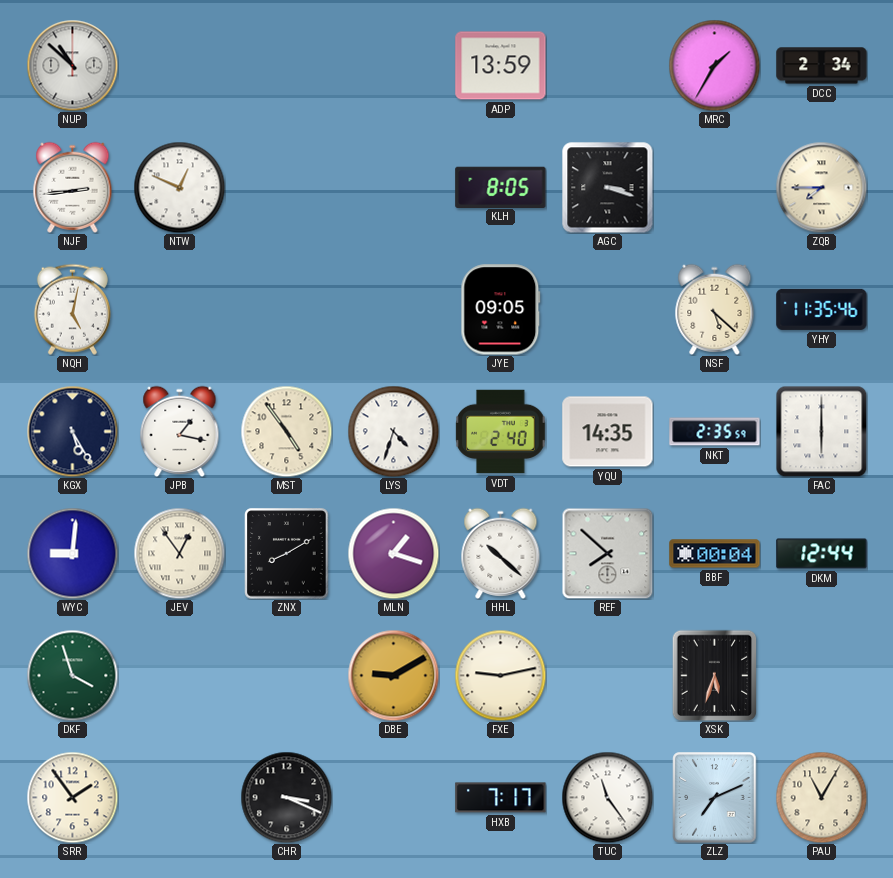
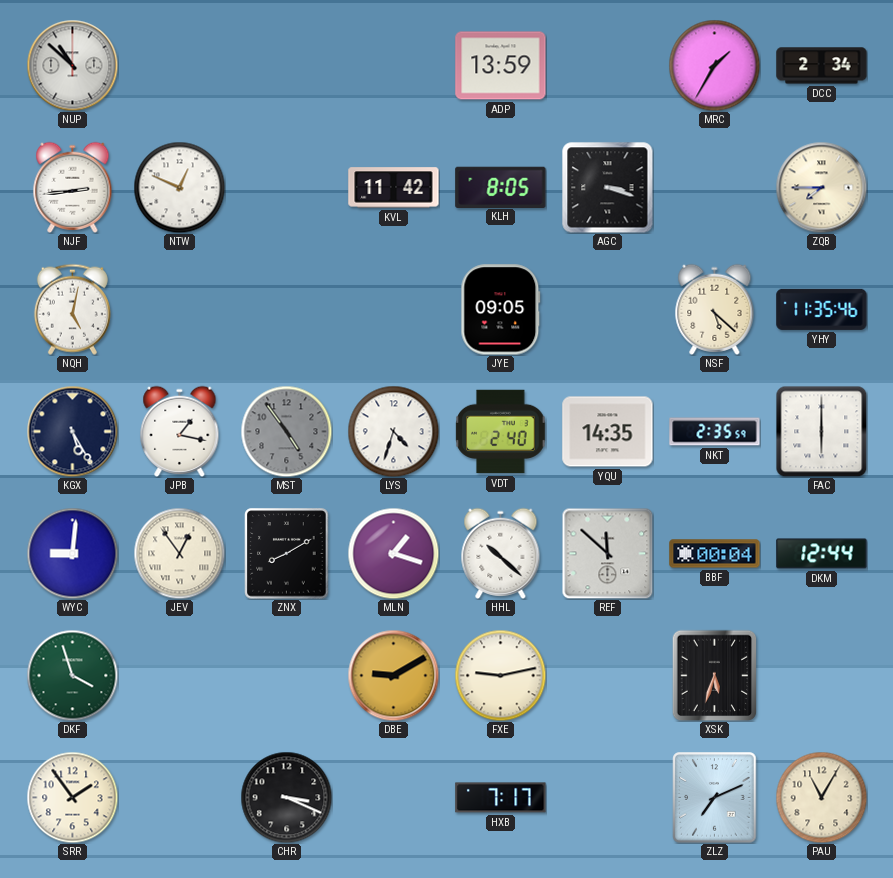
KVL: none -> 11:42
MST dial: cream -> grey
REF: 7:52 -> 11:52
TUC: 11:24 -> none
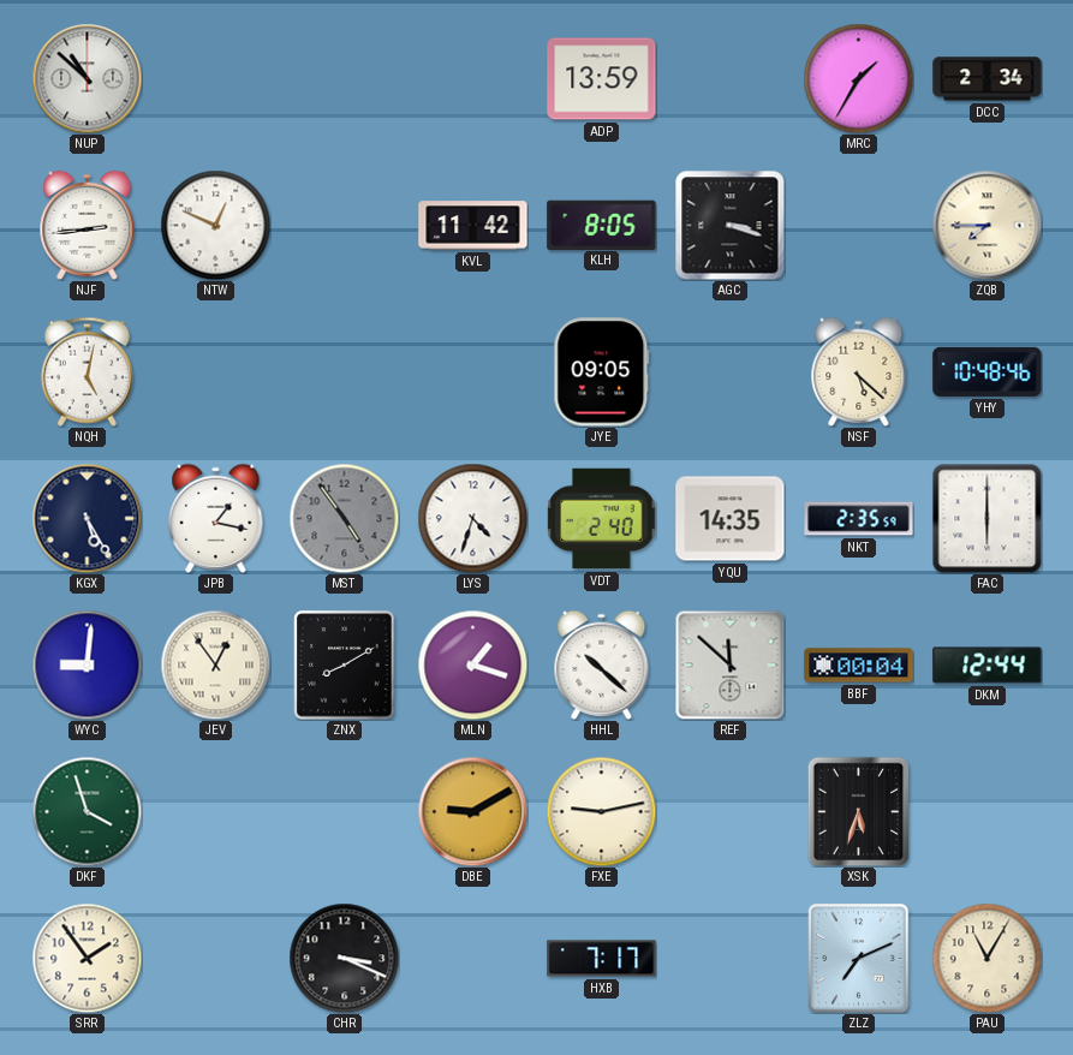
YHY: 11:35 -> 10:48
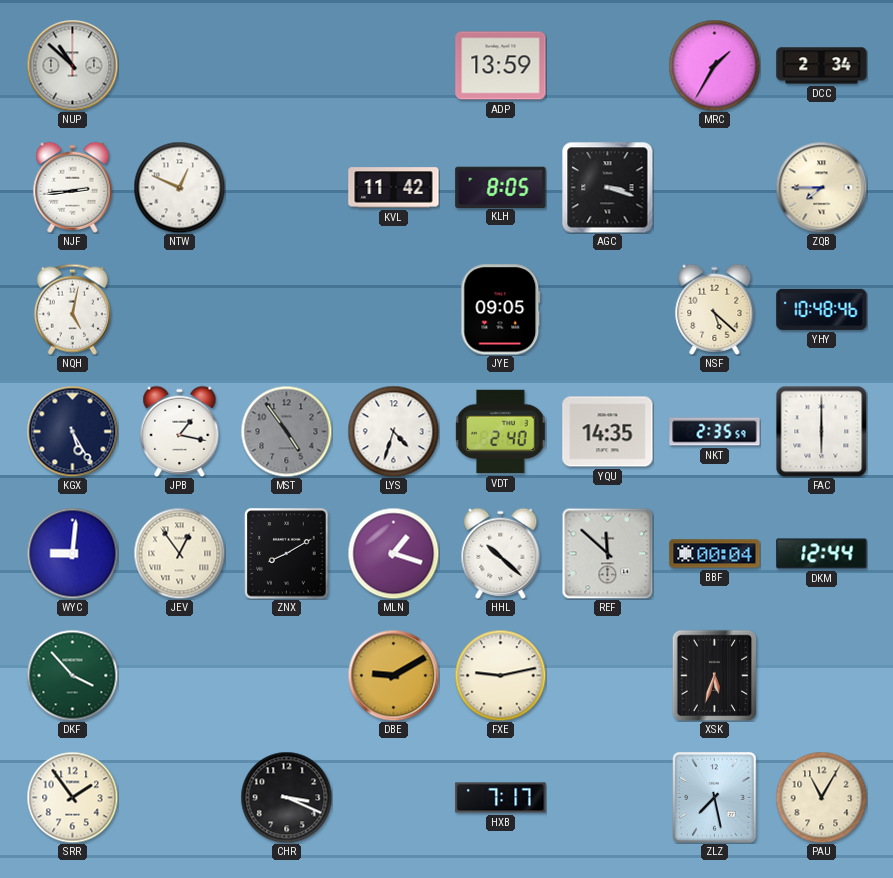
DKF: 3:57 -> 3:53
ZLZ: 7:11 -> 7:28
